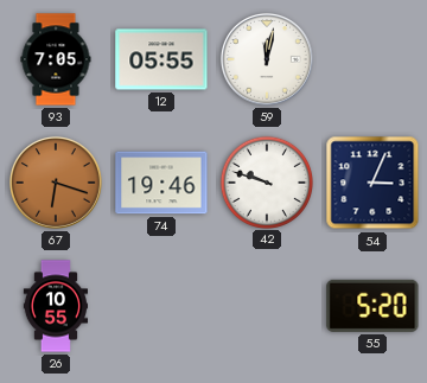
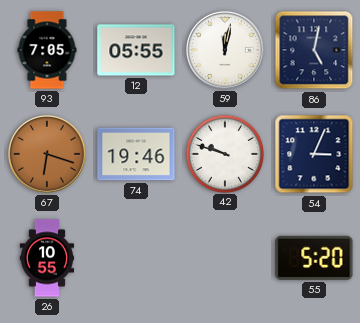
86: none -> 5:02
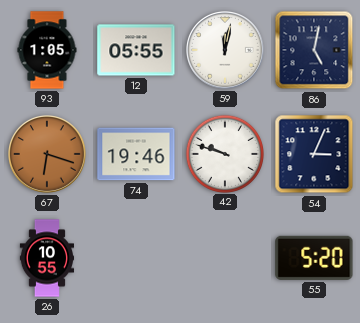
93: 7:05 -> 1:05
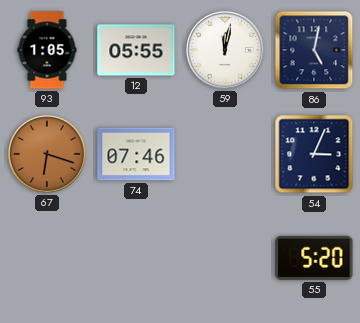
74: 19:46 -> 07:46
42: 9:48 -> none
26: 10:55 -> none
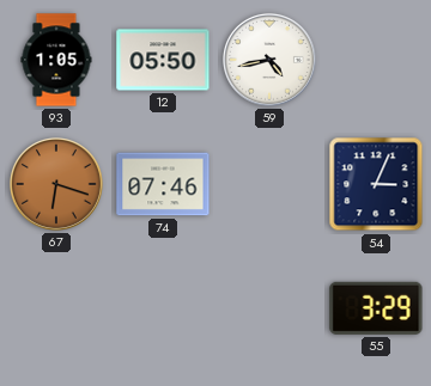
12: 05:55 -> 05:50
59: 12:02 -> 4:43
86: 5:02 -> none
55: 5:20 -> 3:29
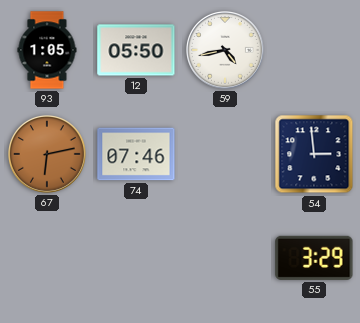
67: 6:18 -> 6:13
54: 3:04 -> 2:59
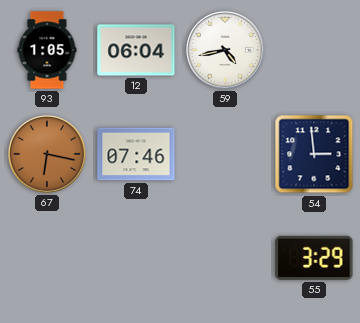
12: 05:50 -> 06:04
67: 6:13 -> 6:17
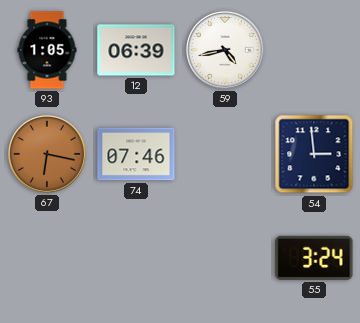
12: 06:04 -> 06:39
55: 3:29 -> 3:24
